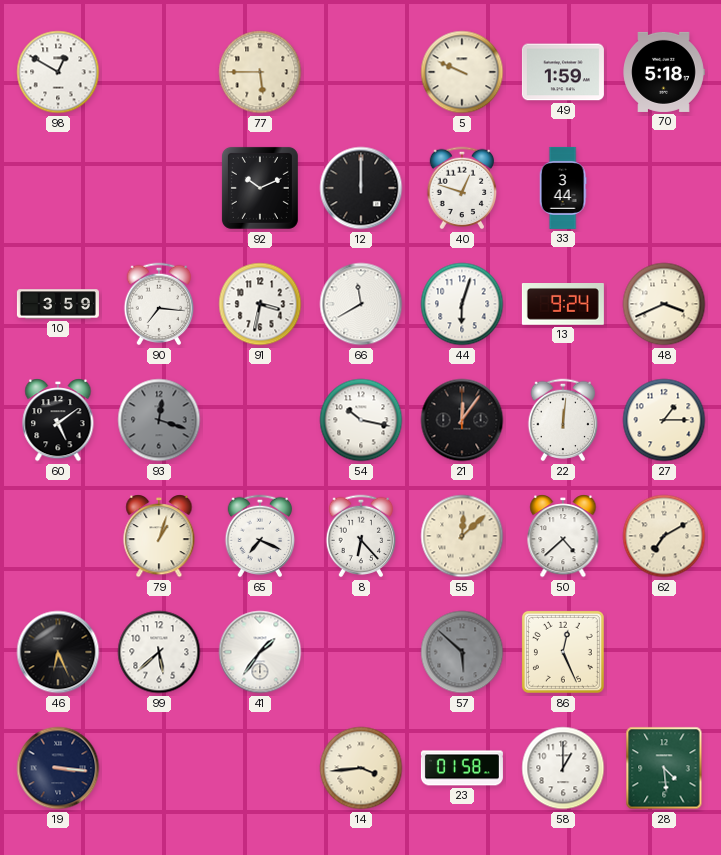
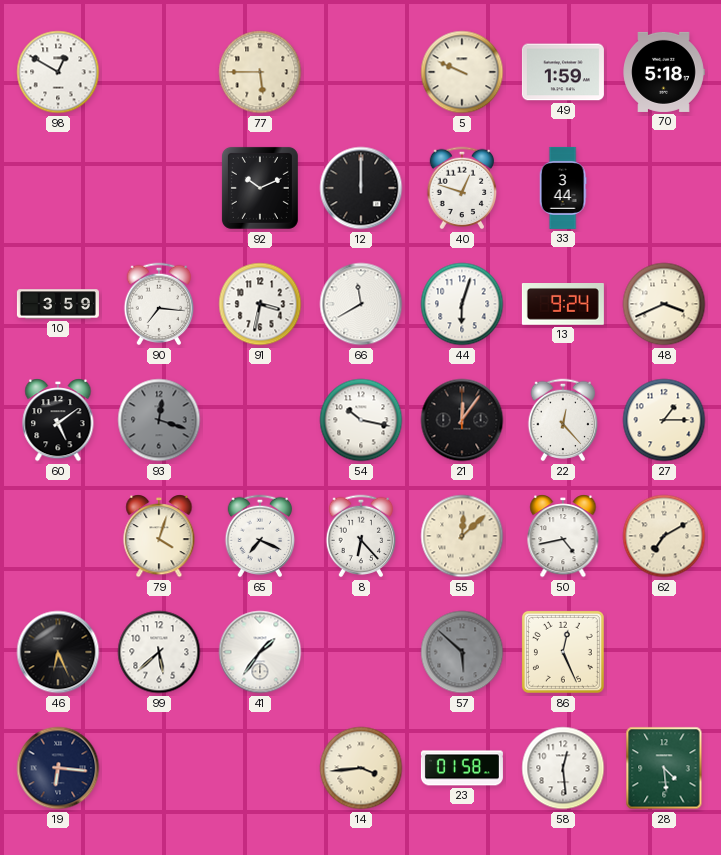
22: 12:01 -> 12:23
79: 1:03 -> 4:03
50: 4:38 -> 4:43
19: 3:16 -> 6:16
58: 1:00 -> 12:29
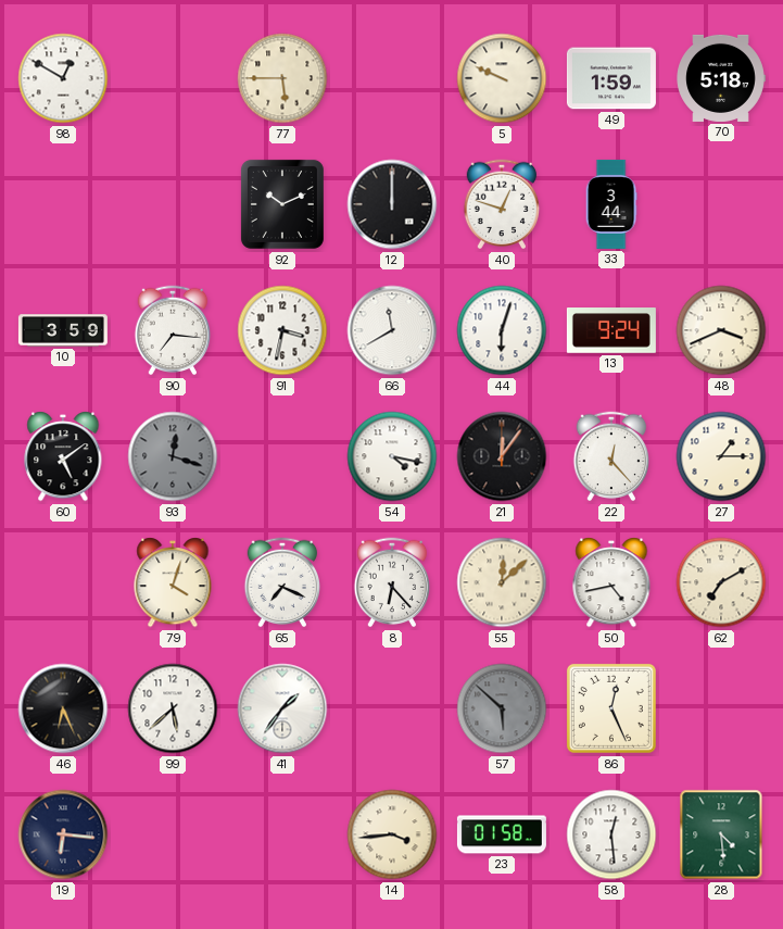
54: 10:17 -> 4:17
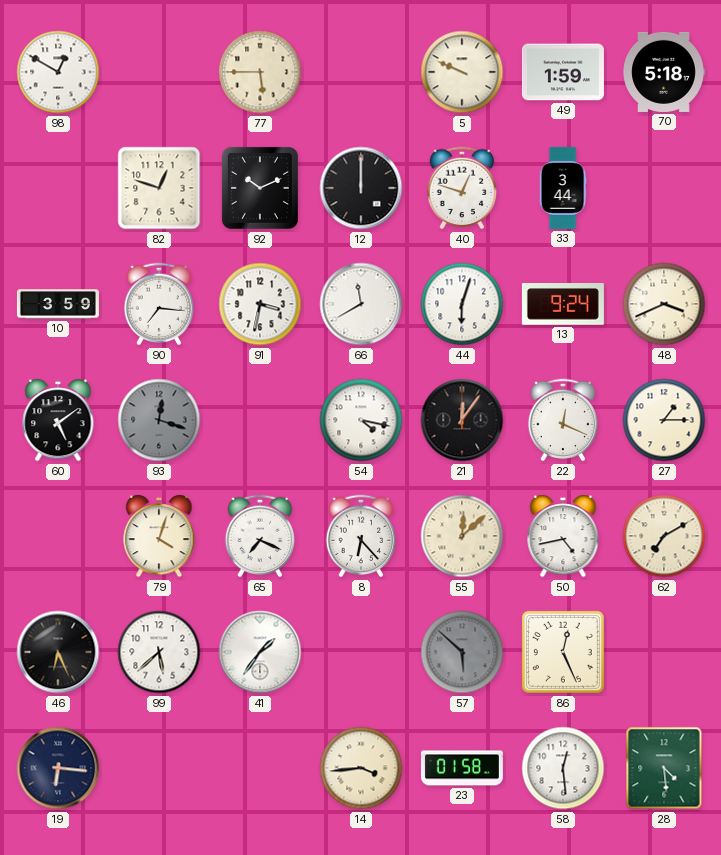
82: none -> 12:48
22: 12:23 -> 12:19
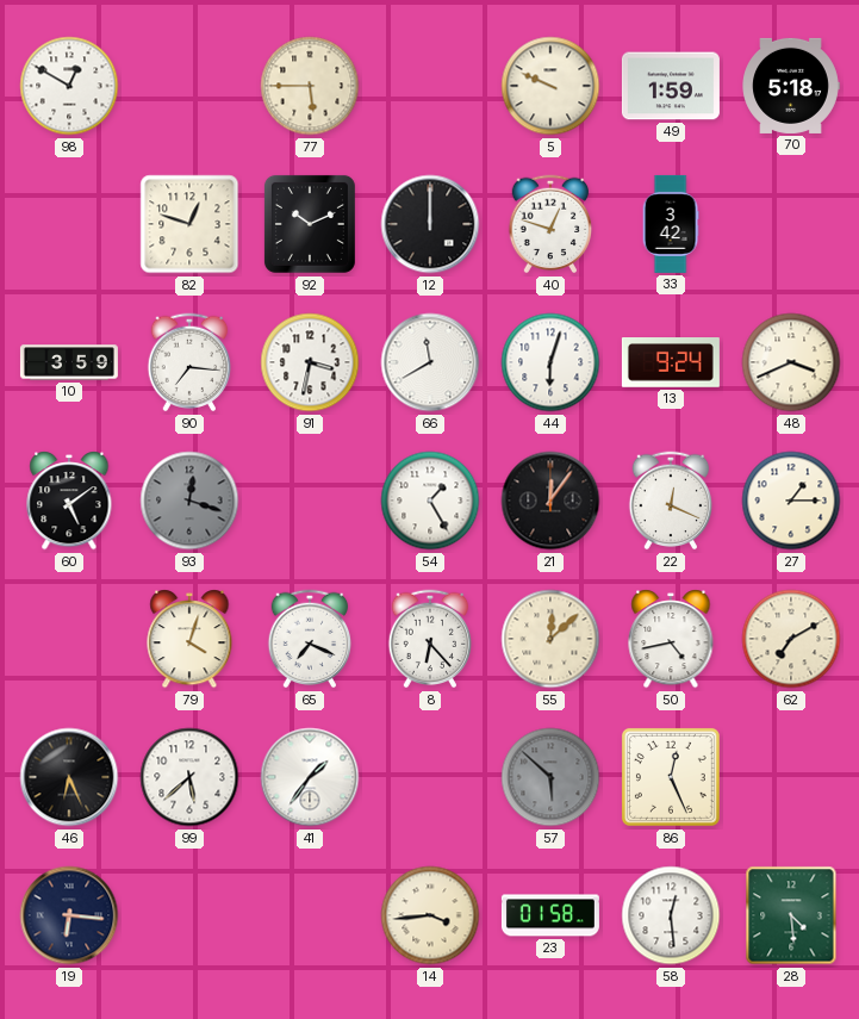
33: 3:44 -> 3:42
54: 4:17 -> 1:25
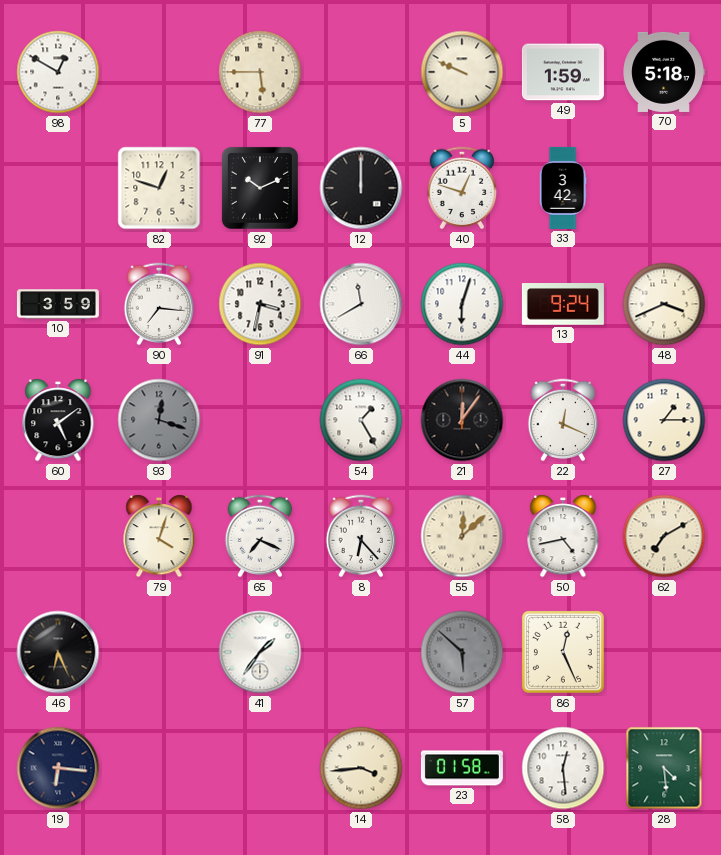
99: 5:38 -> none
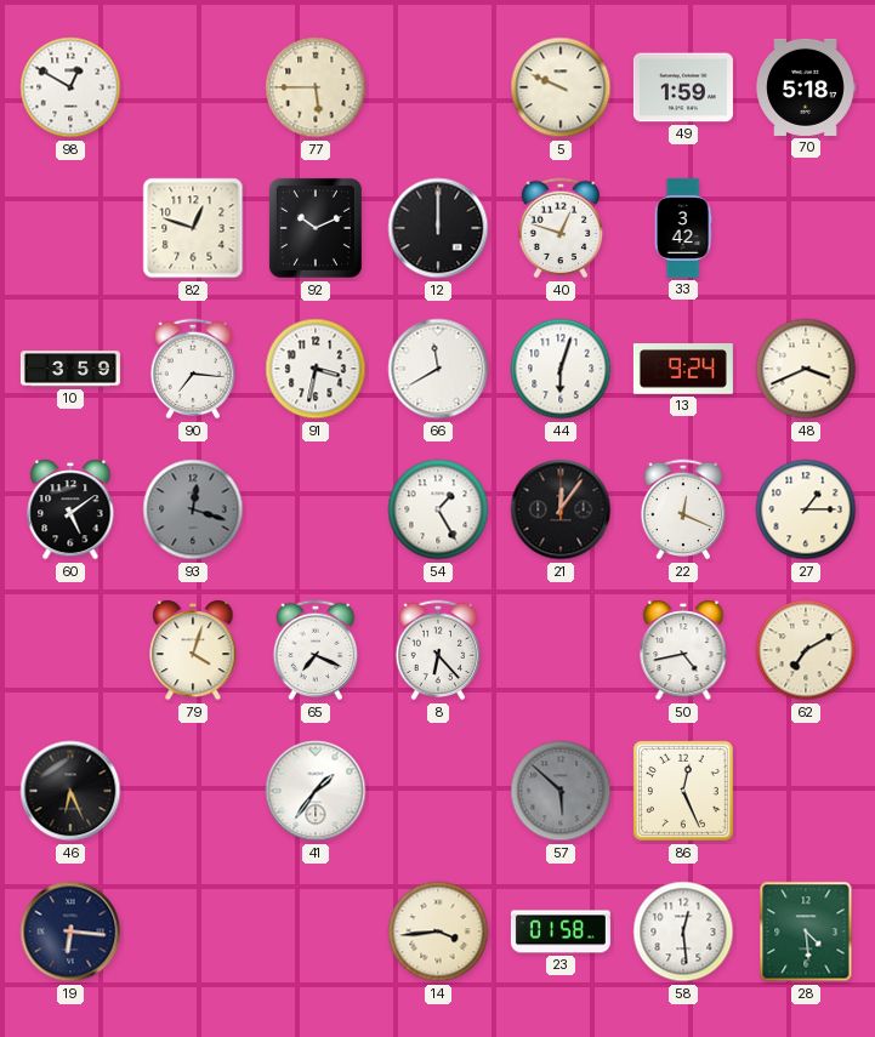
55: 12:08 -> none
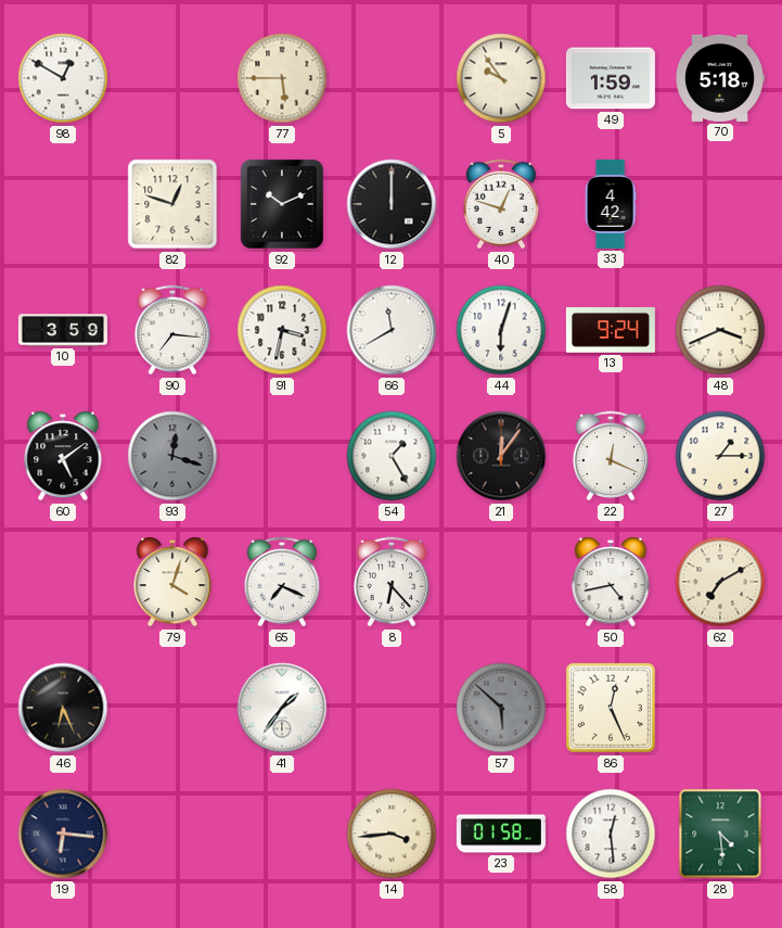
5: 9:49 -> 9:54
33: 3:42 -> 4:42
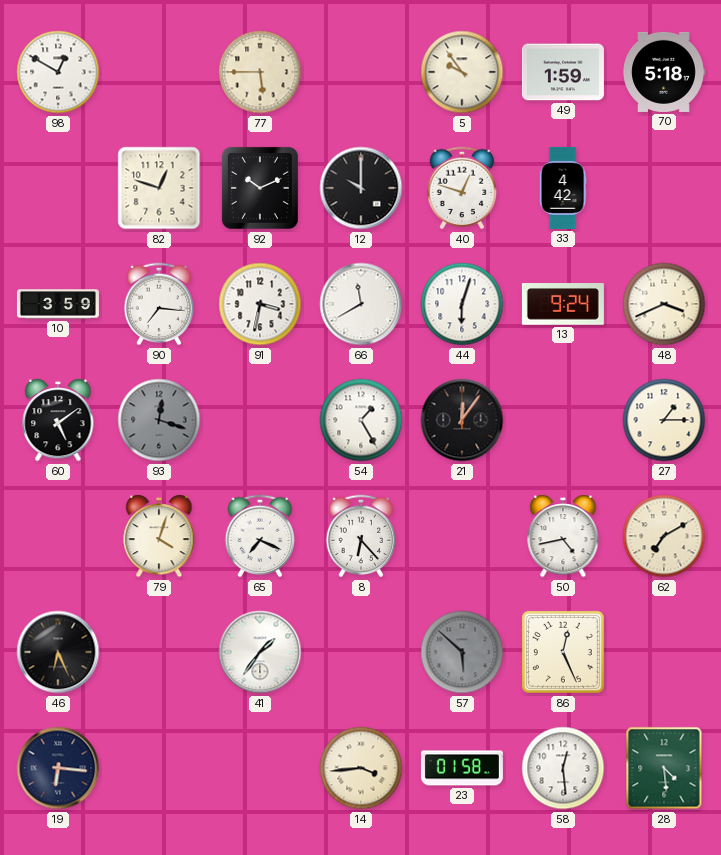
12: 12:00 -> 10:00
22: 12:19 -> none
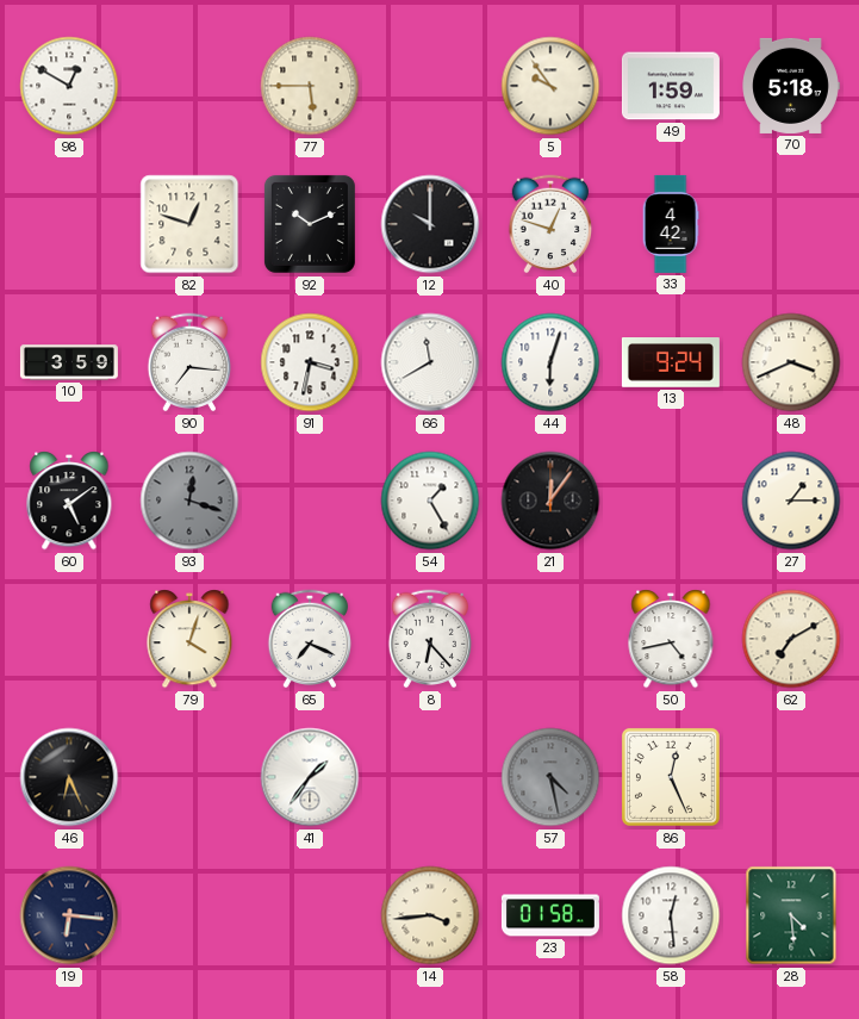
57: 5:52 -> 4:28
